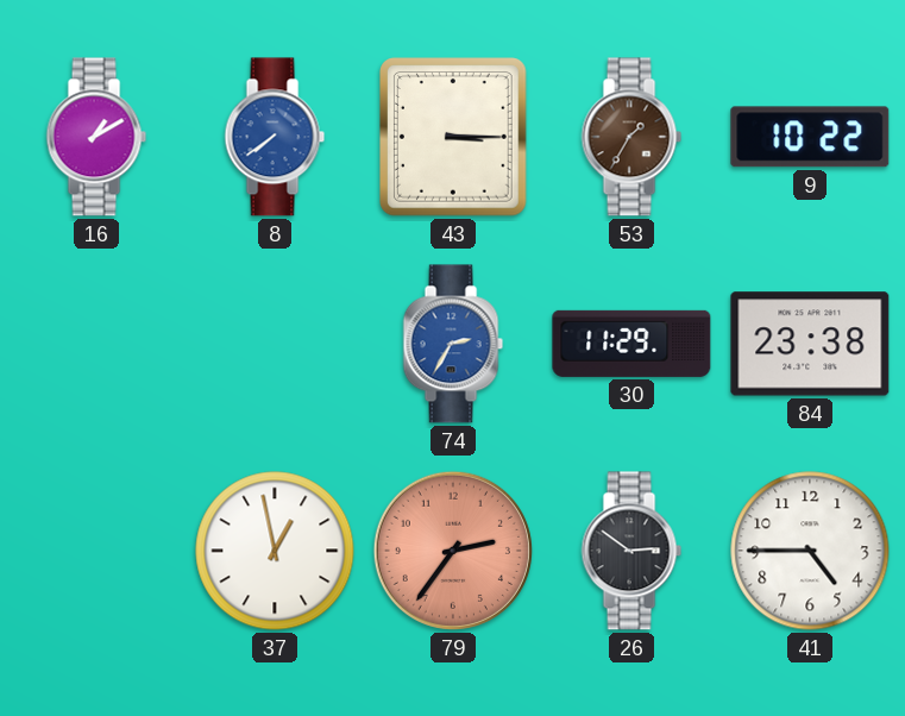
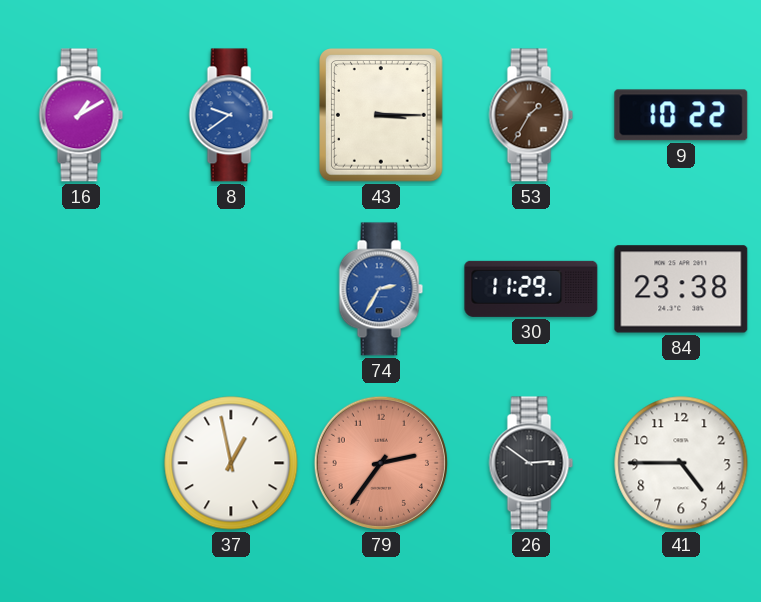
8: 7:39 -> 9:39
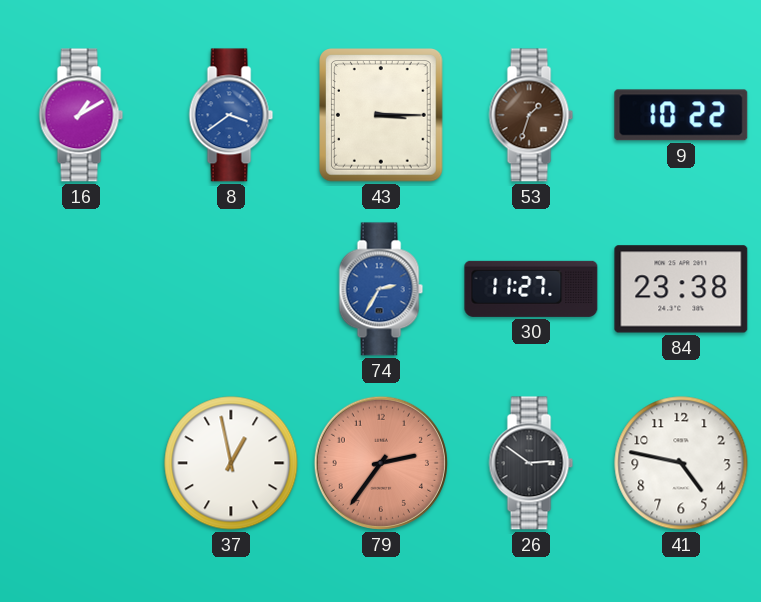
8: 9:39 -> 3:39
53: 1:35 -> 1:33
30: 11:29 -> 11:27
41: 4:45 -> 4:47
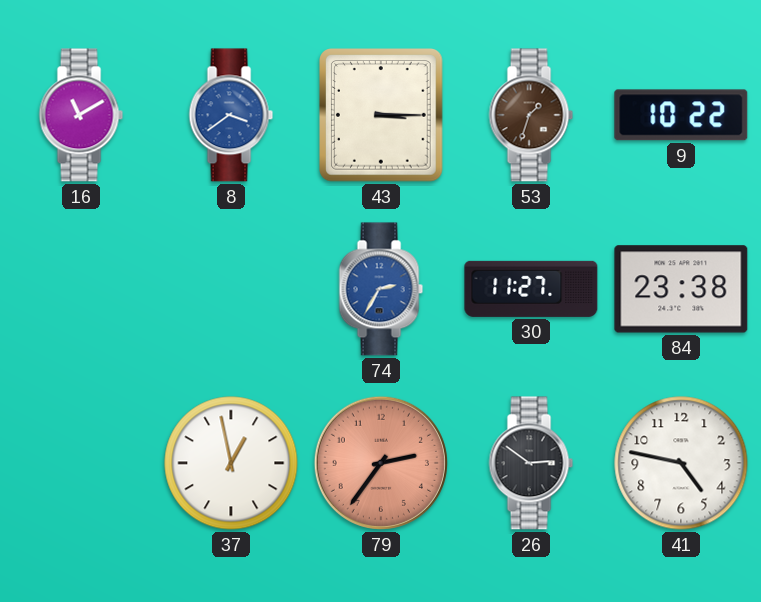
16: 1:10 -> 11:10
